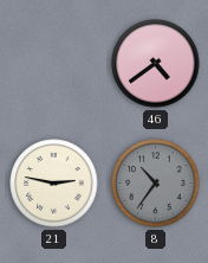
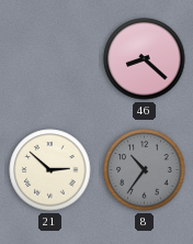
46: 4:39 -> 8:22
21: 2:47 -> 2:52
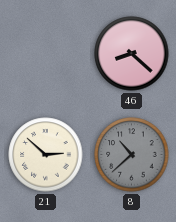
8: 10:36 -> 10:38
